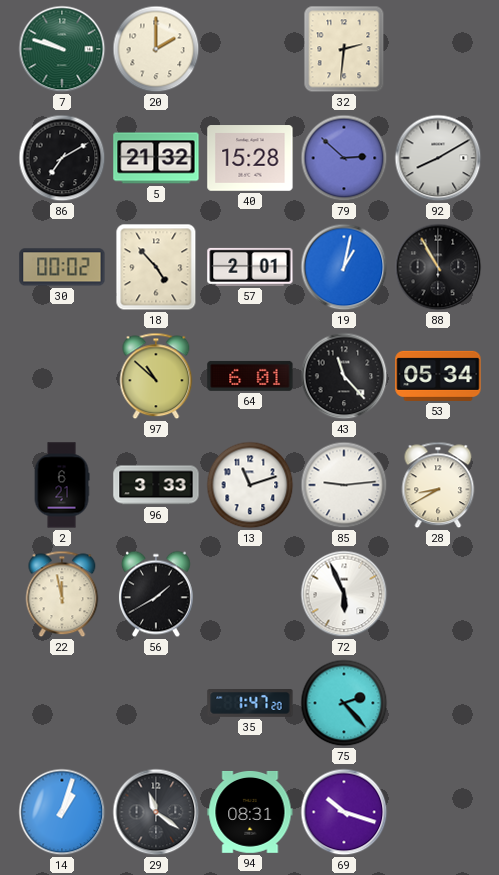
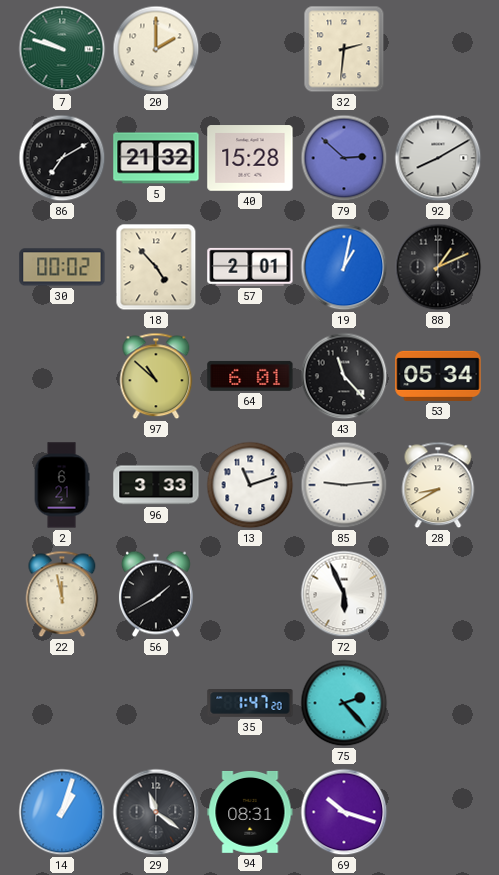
88: 10:55 -> 1:11
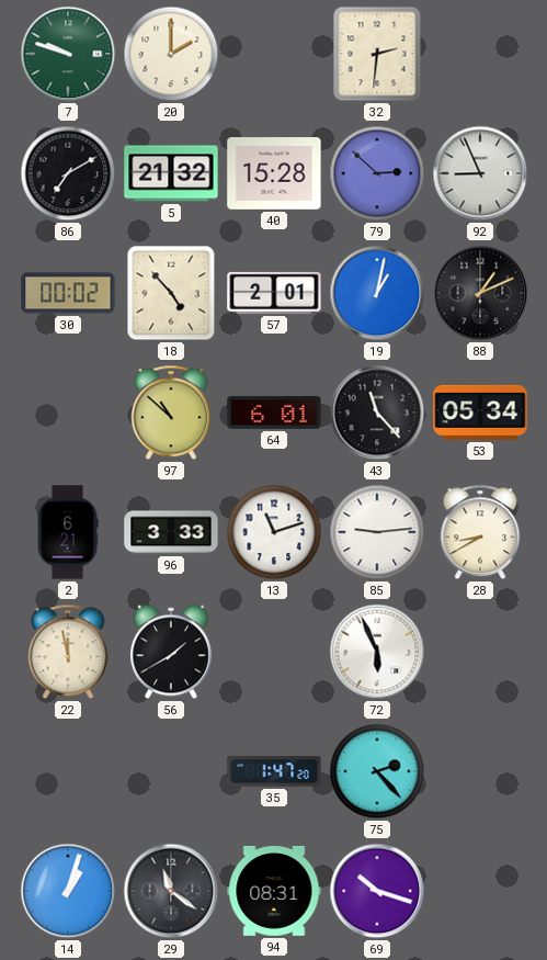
92: 8:10 -> 8:56
